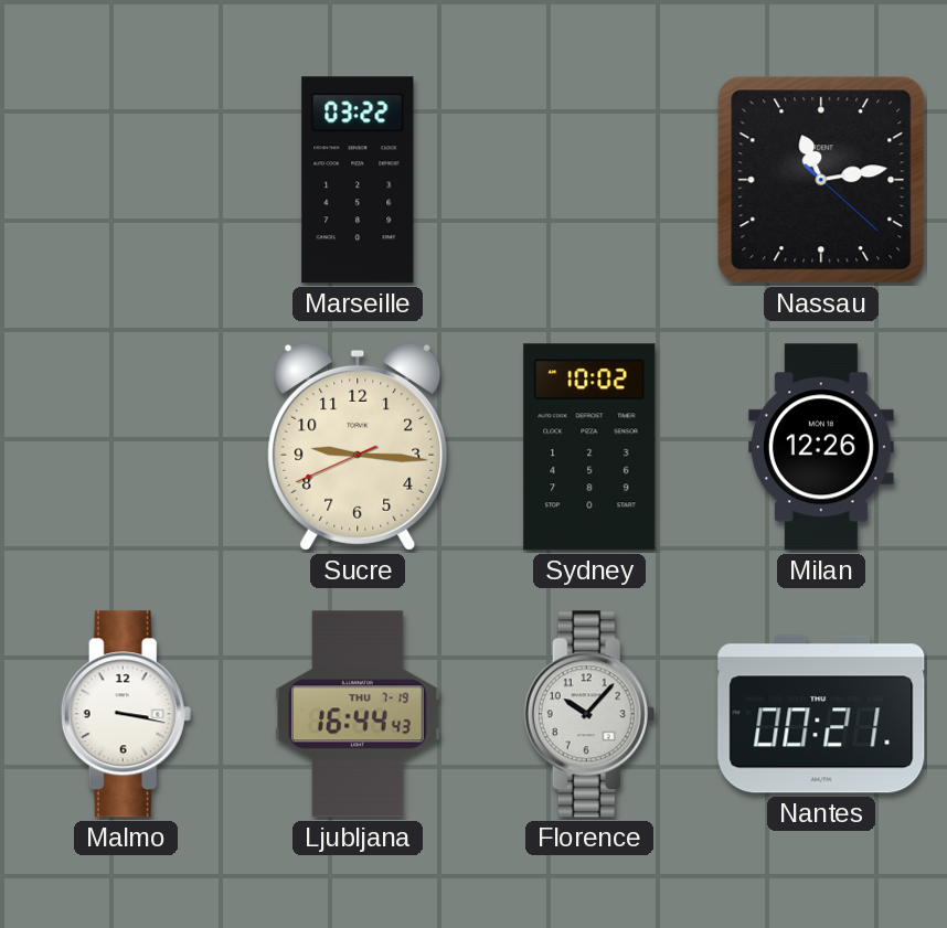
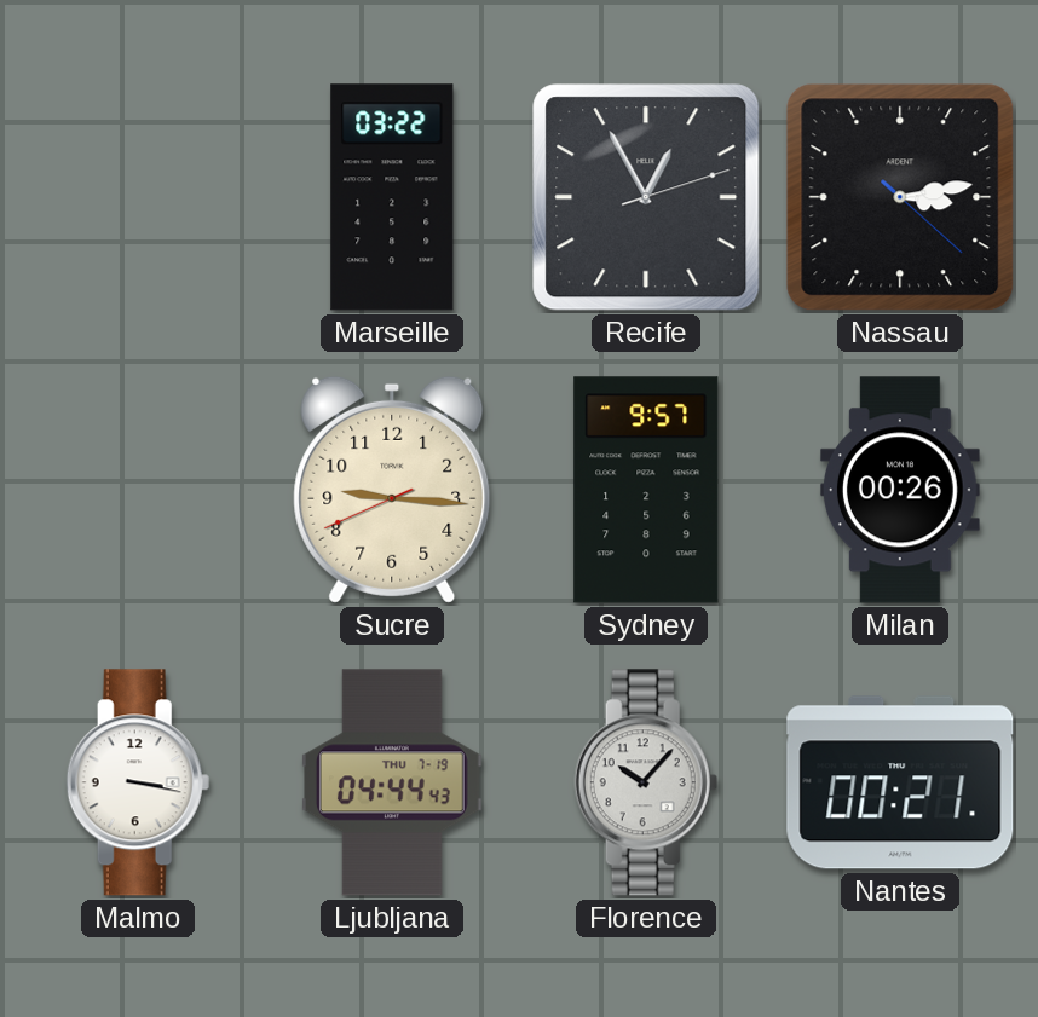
Recife: none -> 12:55
Nassau: 11:13 -> 3:13
Sydney: 10:02 -> 9:57
Milan: 12:26 -> 00:26
Ljubljana: 16:44 -> 04:44
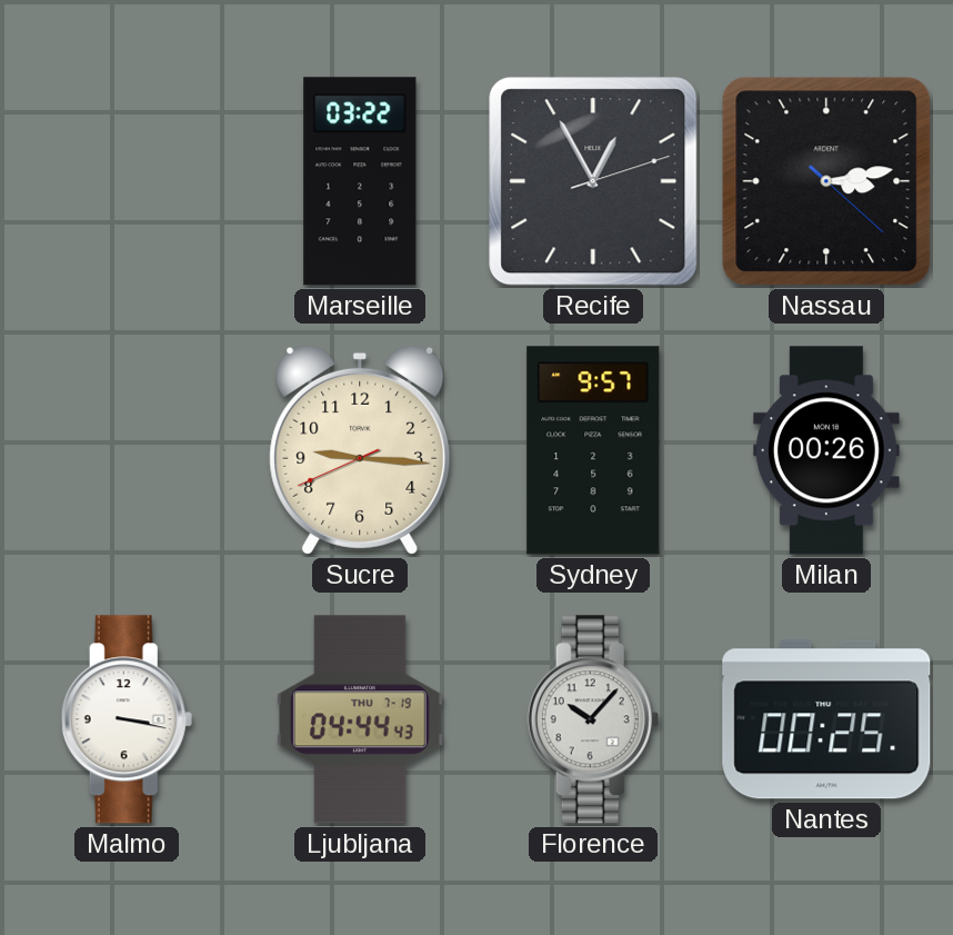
Nantes: 00:21 -> 00:25
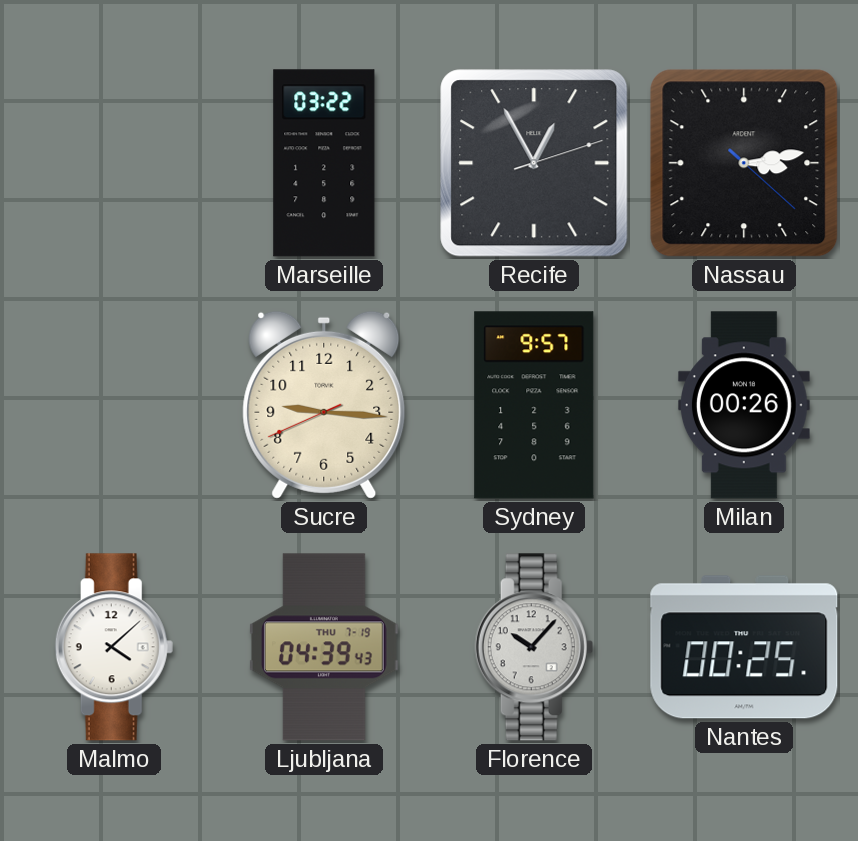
Malmo: 3:17 -> 4:08
Ljubljana: 04:44 -> 04:39
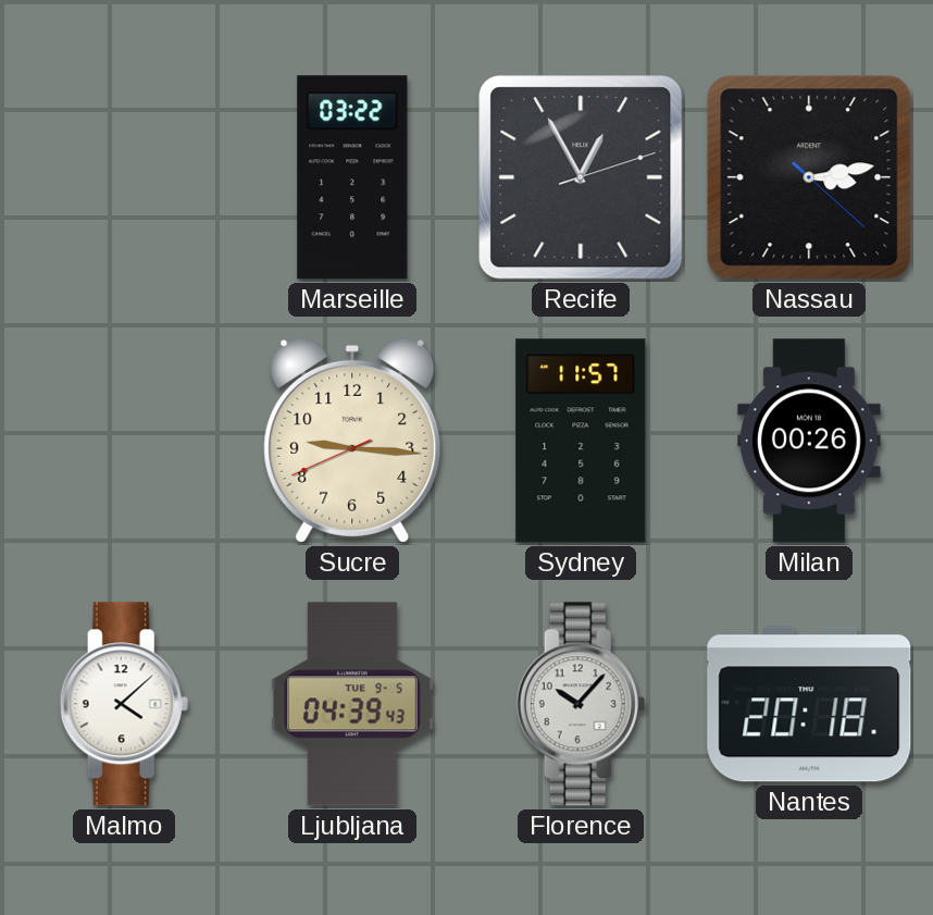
Sydney: 9:57 -> 11:57
Ljubljana date: THU 7-19 -> TUE 9-5
Nantes: 00:25 -> 20:18
